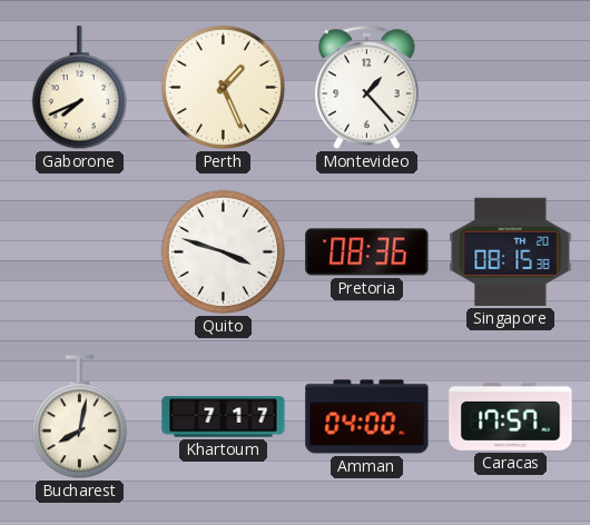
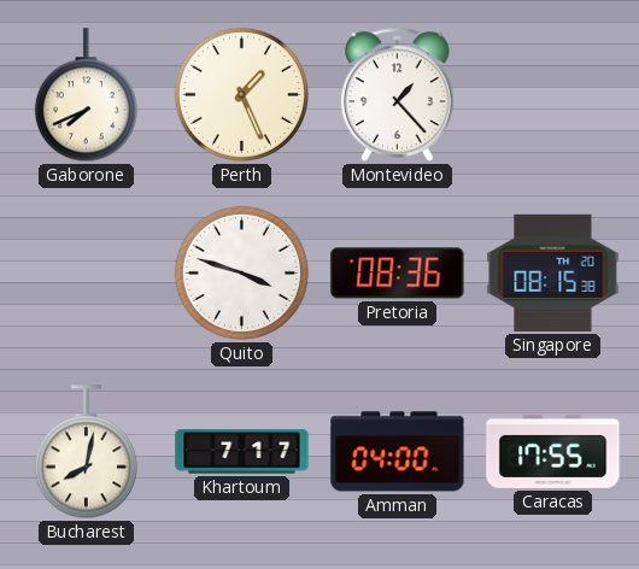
Caracas: 17:57 -> 17:55
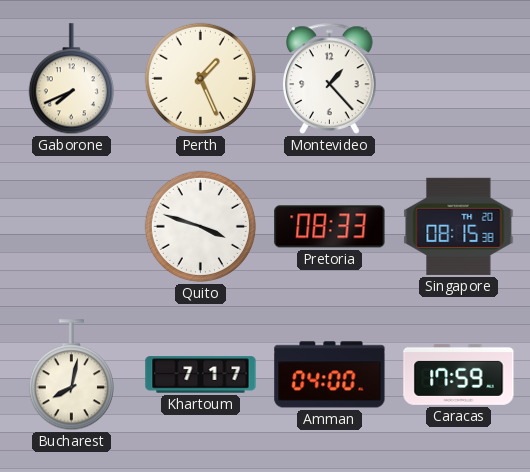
Pretoria: 08:36 -> 08:33
Caracas: 17:55 -> 17:59
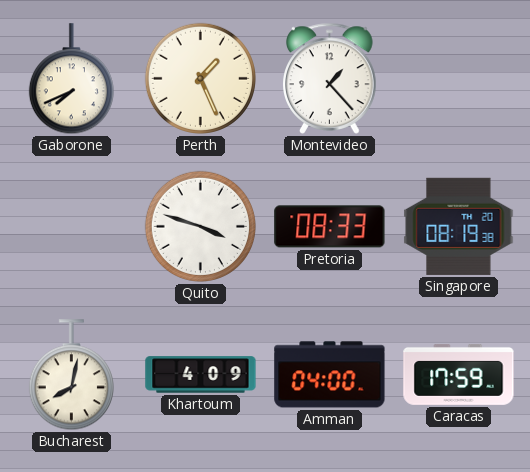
Singapore: 08:15 -> 08:19
Khartoum: 7:17 -> 4:09
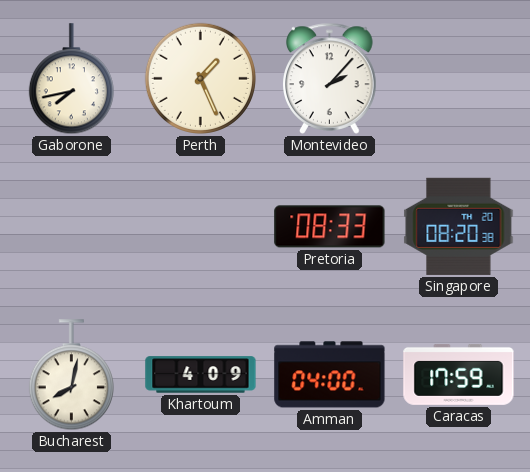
Gaborone: 7:41 -> 7:43
Montevideo: 1:23 -> 2:07
Quito: 3:48 -> none
Singapore: 08:19 -> 08:20
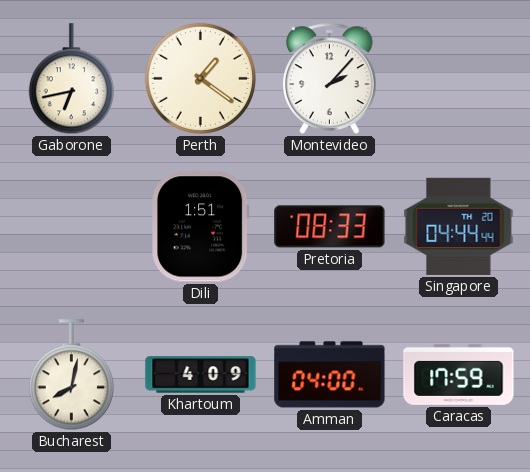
Gaborone: 7:43 -> 6:43
Perth: 1:26 -> 1:21
Dili: none -> 1:51
Singapore: 08:20 -> 04:44
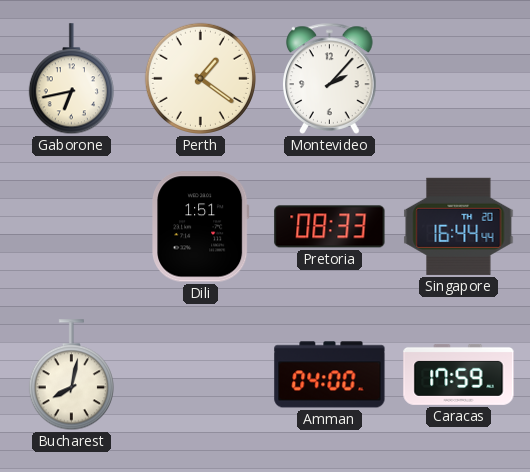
Singapore: 04:44 -> 16:44
Khartoum: 4:09 -> none
